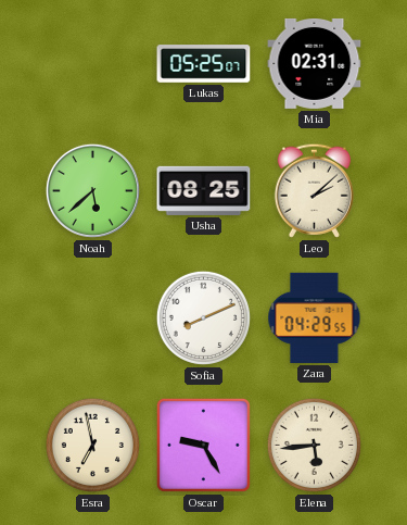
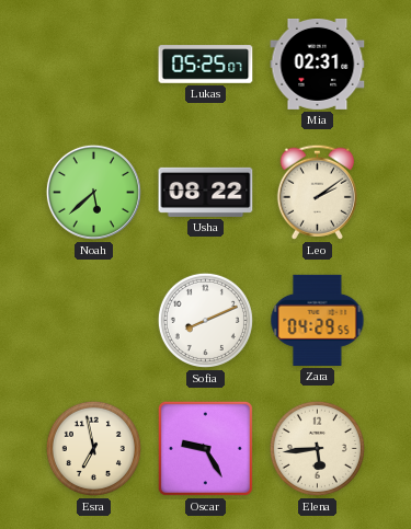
Usha: 08:25 -> 08:22
Leo: 2:08 -> 2:09
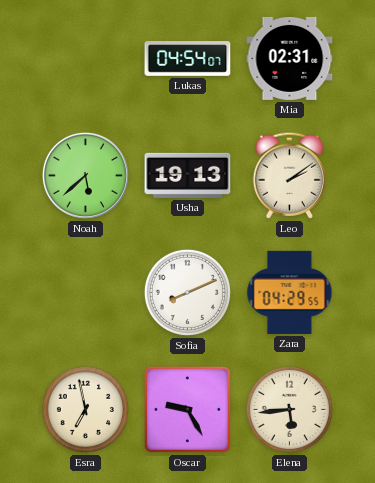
Lukas: 05:25 -> 04:54
Usha: 08:22 -> 19:13
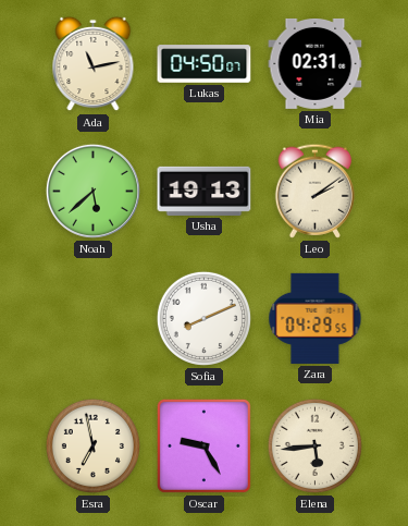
Ada: none -> 11:13
Lukas: 04:54 -> 04:50
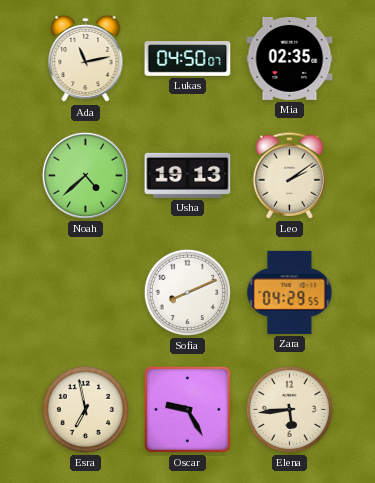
Mia: 02:31 -> 02:35
Noah: 5:38 -> 4:38
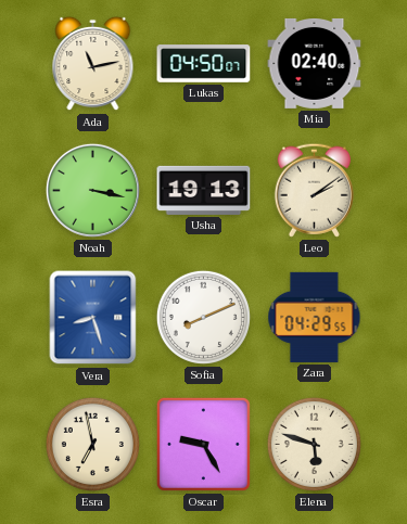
Mia: 02:35 -> 02:40
Noah: 4:38 -> 3:17
Vera: none -> 8:27
Elena: 5:44 -> 5:48
